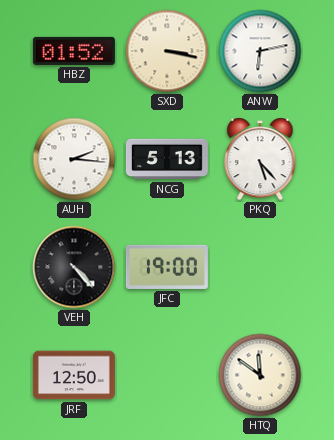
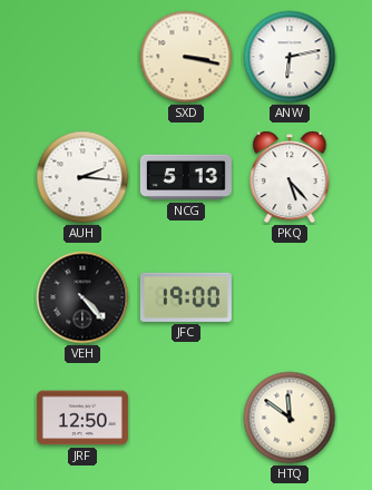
HBZ: 01:52 -> none
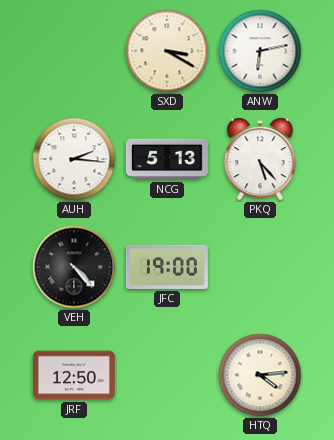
SXD: 3:17 -> 3:20
HTQ: 11:51 -> 4:14
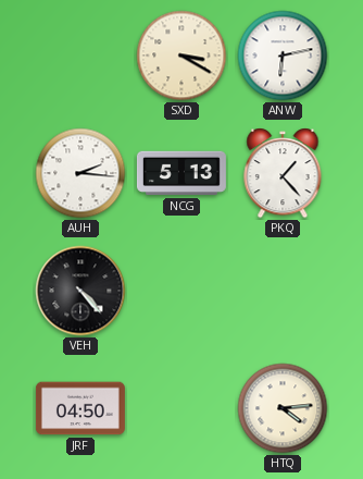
PKQ: 5:23 -> 1:23
JFC: 19:00 -> none
JRF: 12:50 -> 04:50
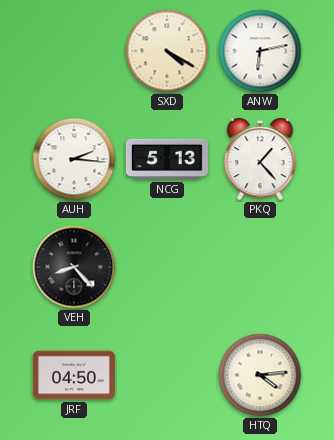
SXD: 3:20 -> 4:20
VEH: 4:23 -> 8:23
